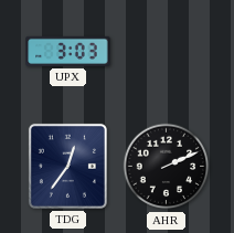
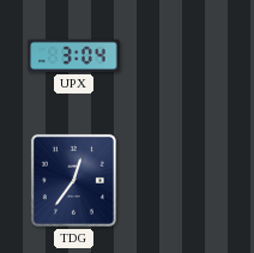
UPX: 3:03 -> 3:04
AHR: 2:11 -> none
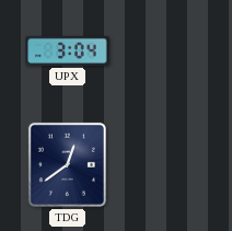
TDG: 12:36 -> 12:39
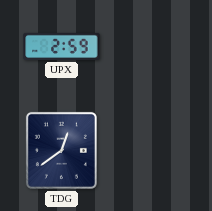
UPX: 3:04 -> 2:59
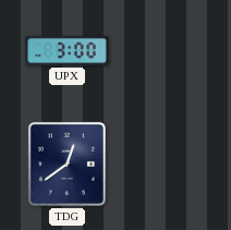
UPX: 2:59 -> 3:00
